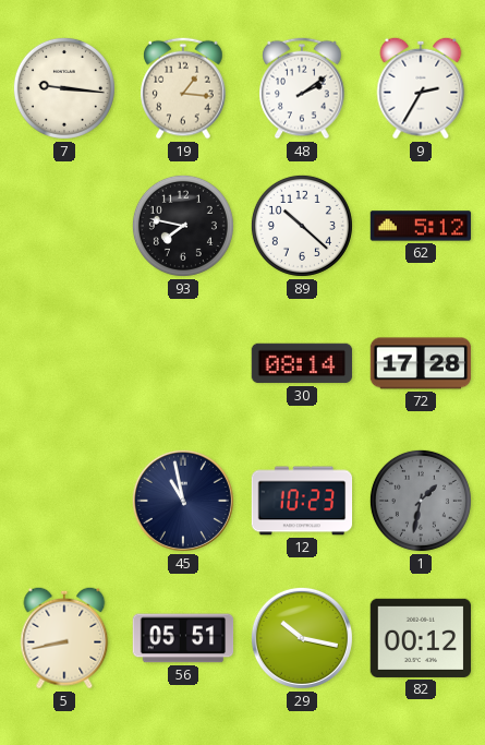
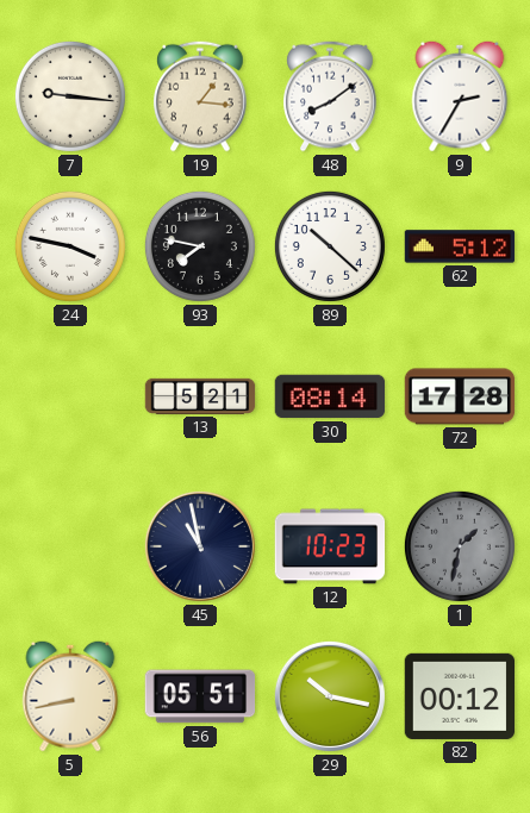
48: 2:09 -> 8:09
24: none -> 3:47
13: none -> 5:21
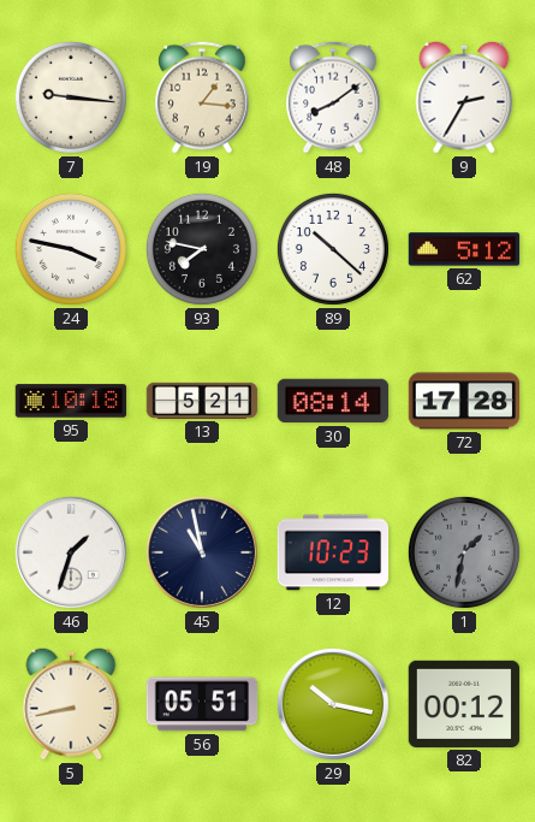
95: none -> 10:18
46: none -> 1:33
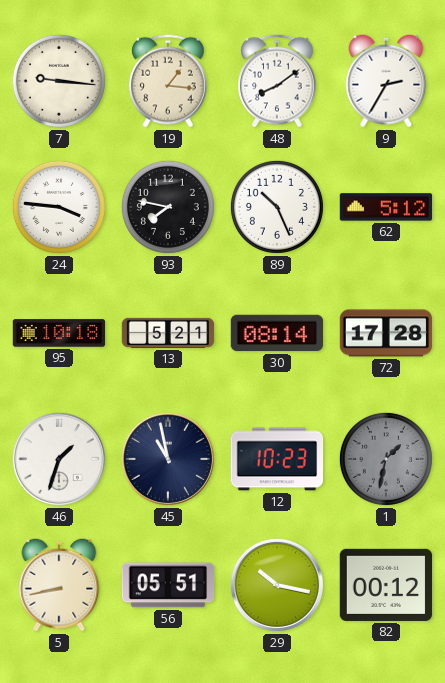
24: 3:47 -> 3:46
89: 10:22 -> 10:26
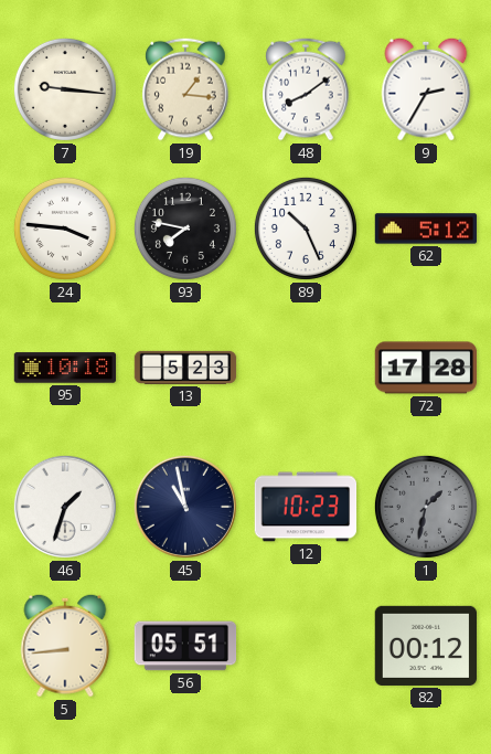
13: 5:21 -> 5:23
30: 08:14 -> none
5: 8:43 -> 8:44
29: 10:17 -> none
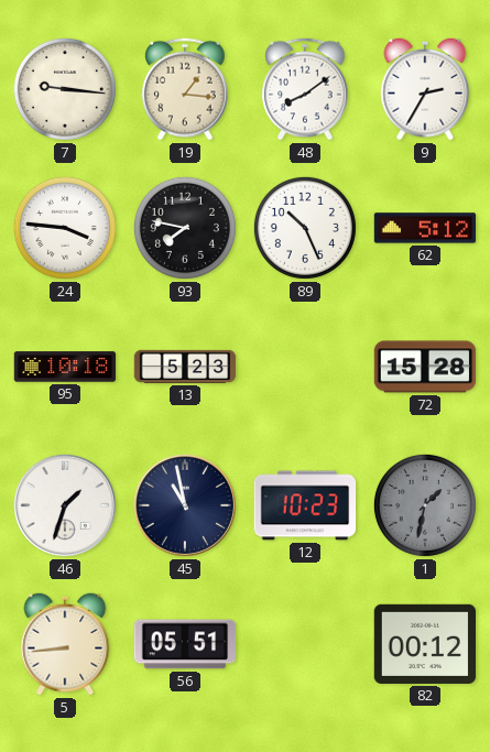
72: 17:28 -> 15:28
